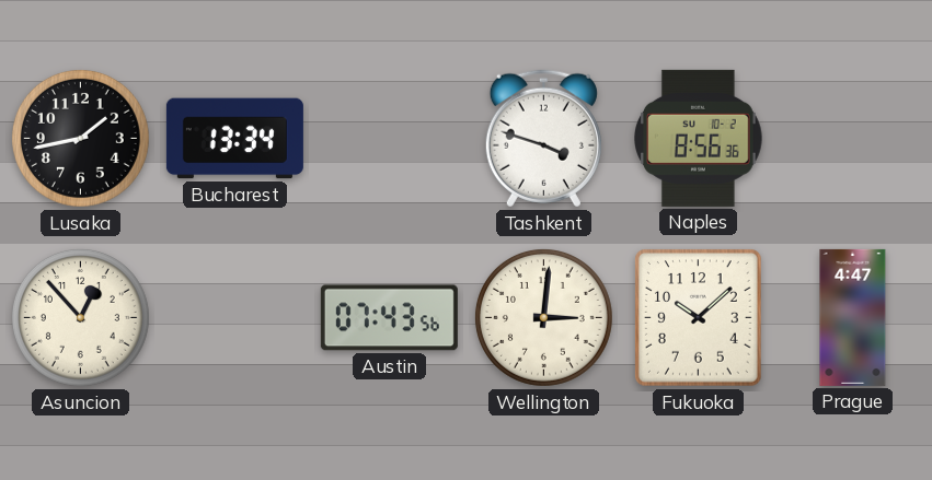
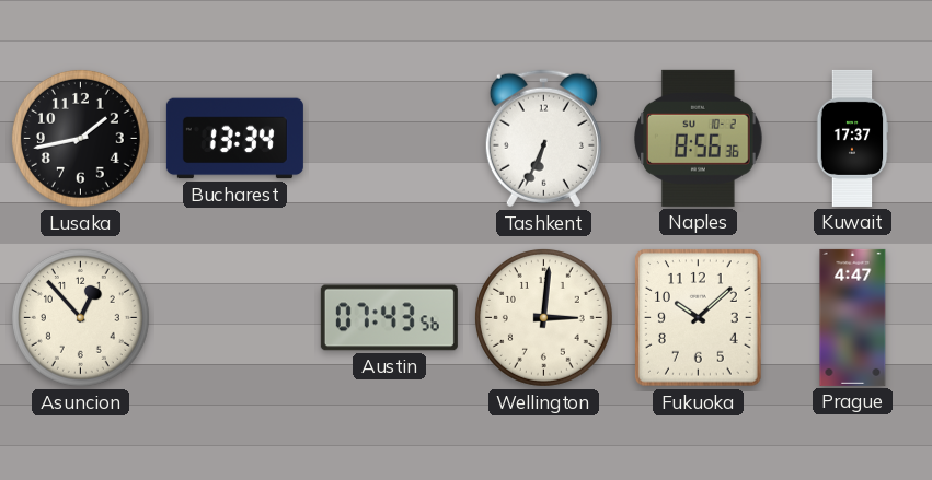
Tashkent: 3:48 -> 6:34
Kuwait: none -> 17:37
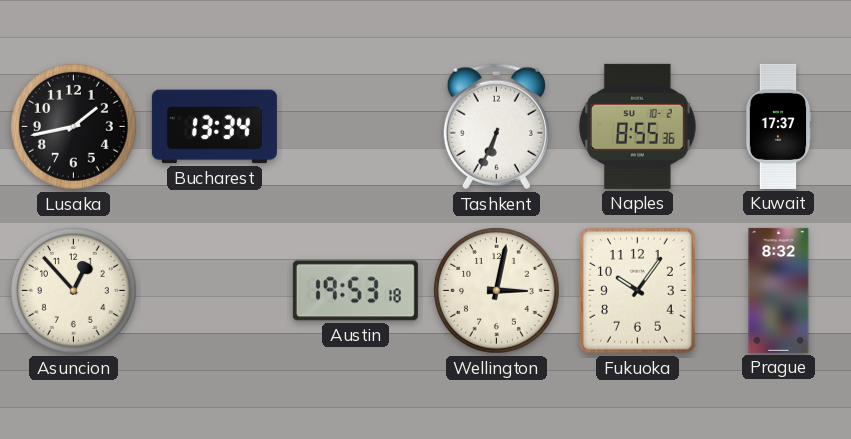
Naples: 8:56 -> 8:55
Austin: 07:43 -> 19:53
Wellington: 3:01 -> 3:02
Fukuoka: 10:08 -> 10:06
Prague: 4:47 -> 8:32
